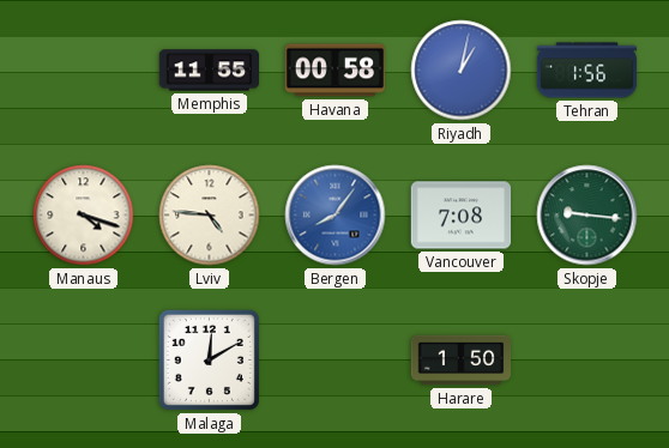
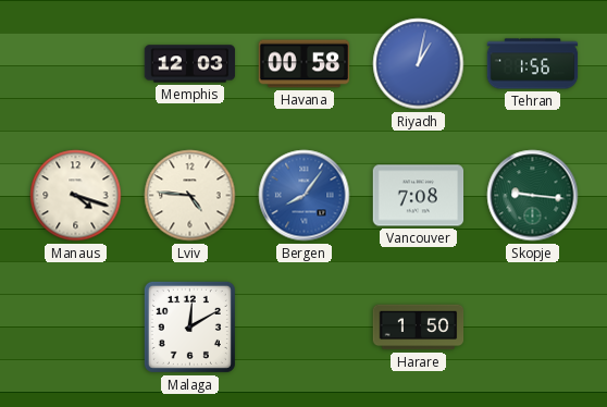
Memphis: 11:55 -> 12:03
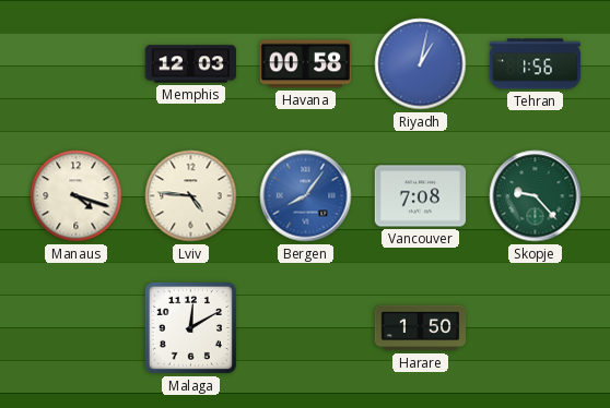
Skopje: 9:16 -> 9:23
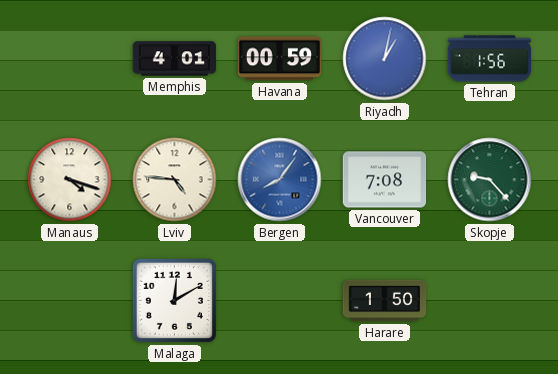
Memphis: 12:03 -> 4:01
Havana: 00:58 -> 00:59
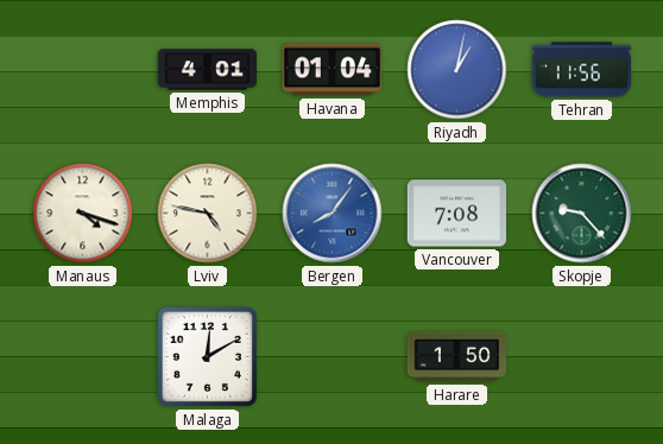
Havana: 00:59 -> 01:04
Tehran: 1:56 -> 11:56
Lviv: 4:46 -> 4:47
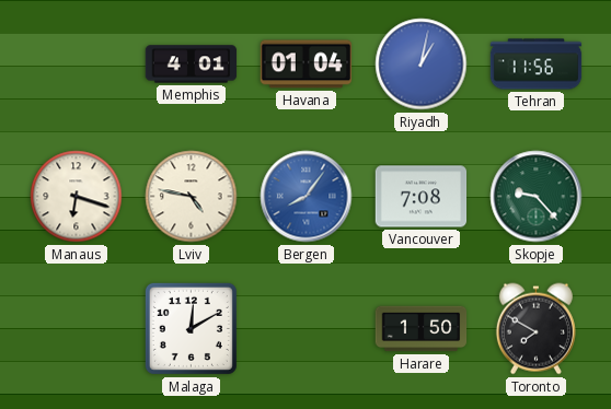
Manaus: 4:18 -> 6:18
Toronto: none -> 7:50
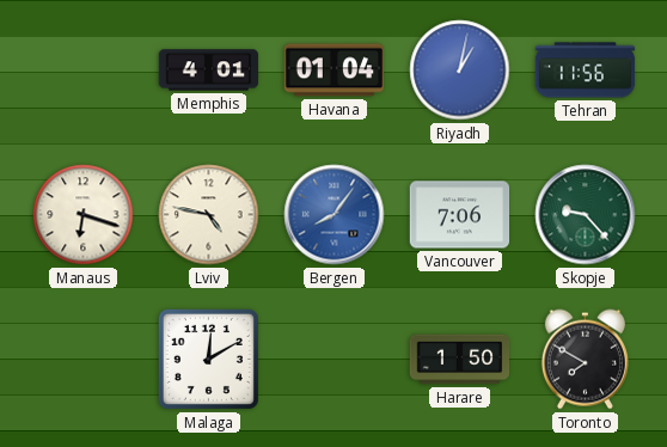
Vancouver: 7:08 -> 7:06
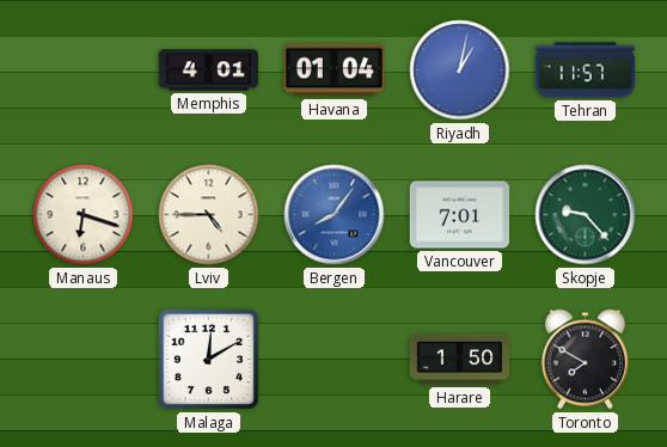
Tehran: 11:56 -> 11:57
Lviv: 4:47 -> 4:45
Vancouver: 7:06 -> 7:01
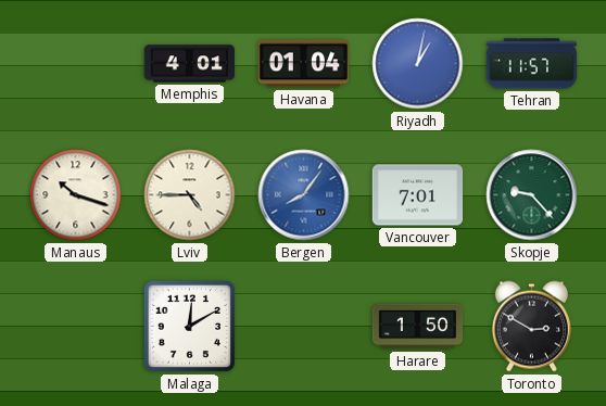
Manaus: 6:18 -> 10:18
Toronto: 7:50 -> 2:50
